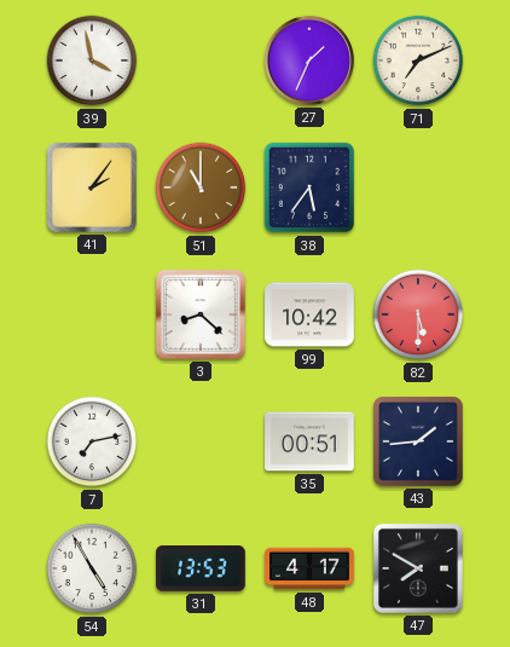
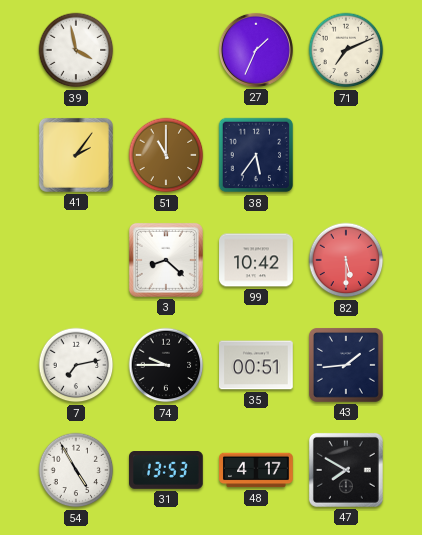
74: none -> 9:45
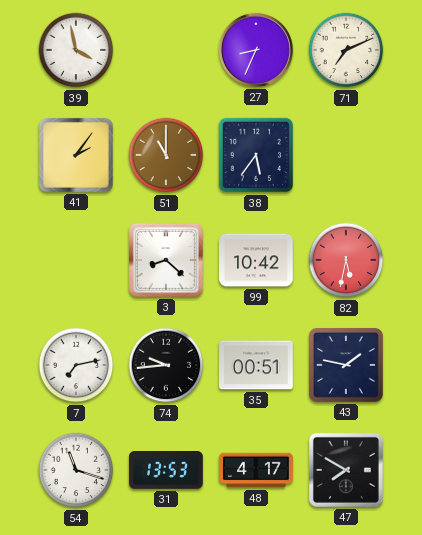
27: 1:34 -> 8:34
82: 5:30 -> 5:32
74: 9:45 -> 9:44
43: 1:44 -> 1:47
54: 4:55 -> 11:18
